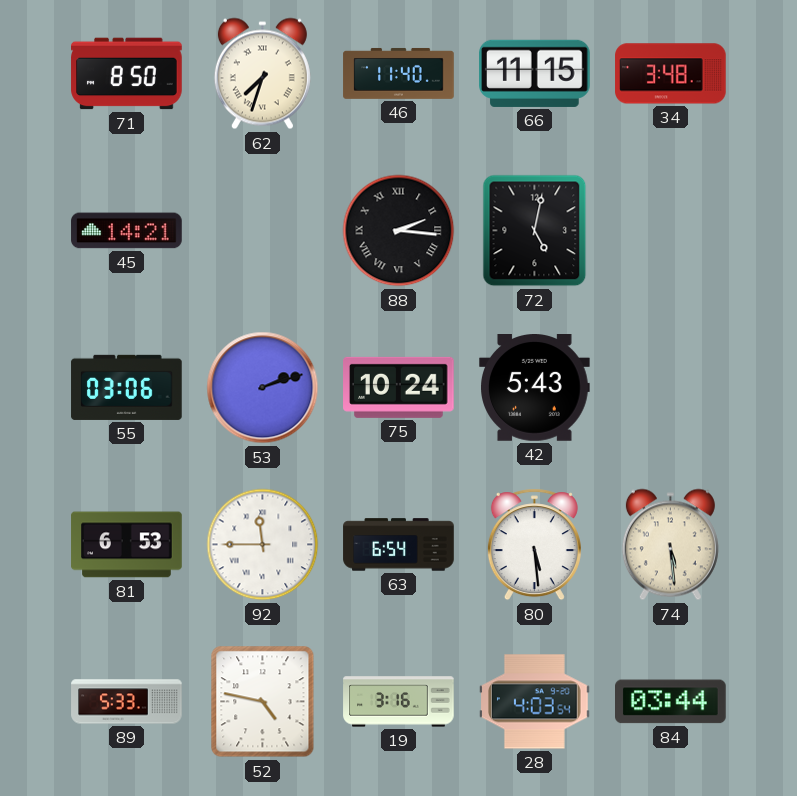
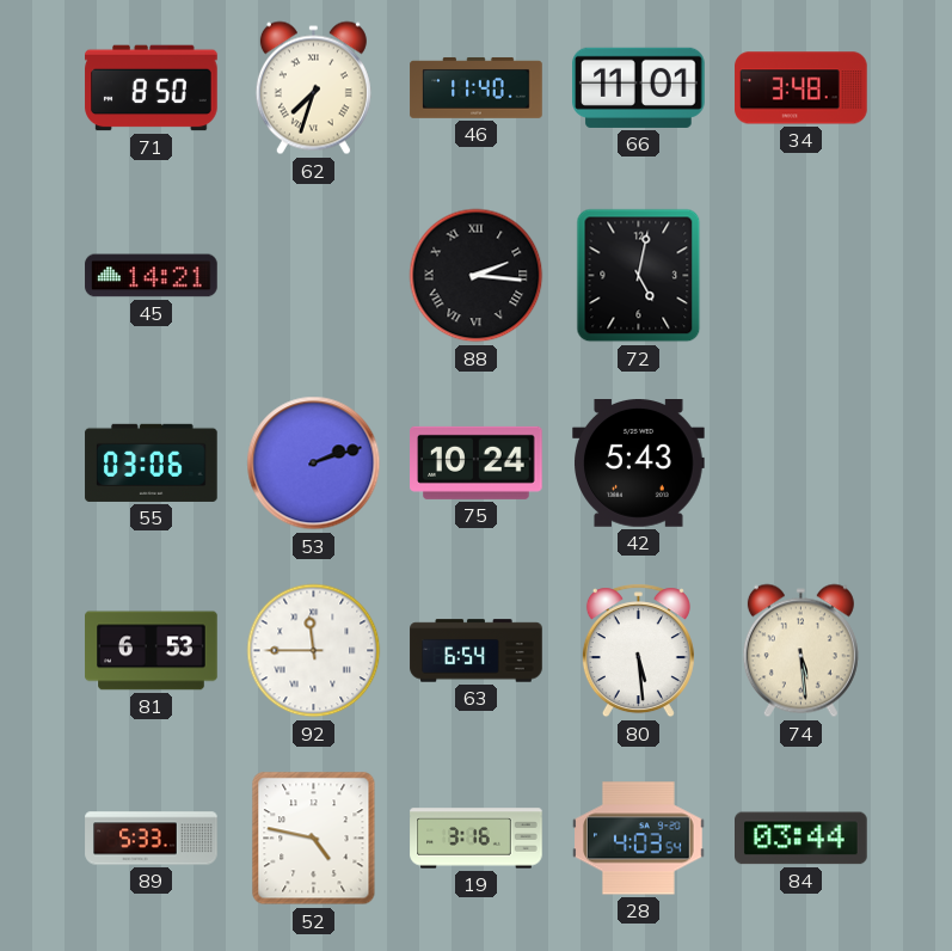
66: 11:15 -> 11:01
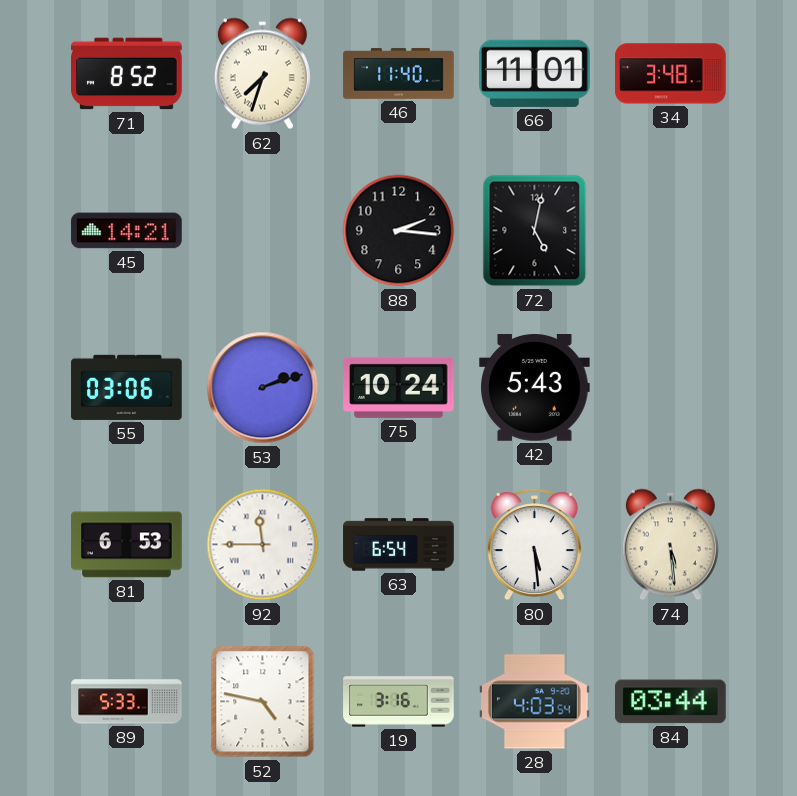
71: 8:50 -> 8:52
88 numerals: Roman -> Arabic
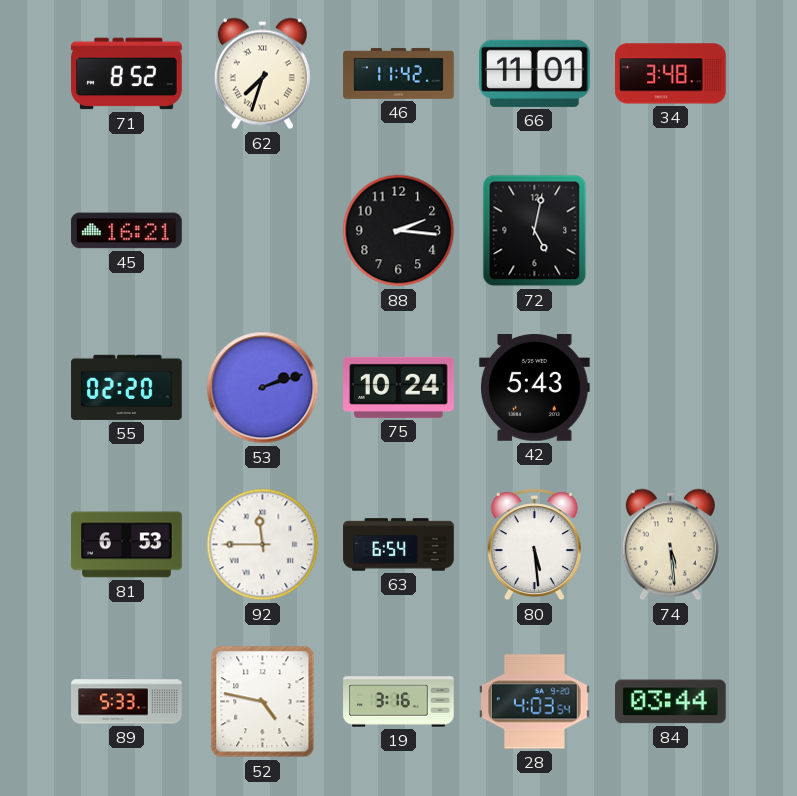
46: 11:40 -> 11:42
45: 14:21 -> 16:21
55: 03:06 -> 02:20
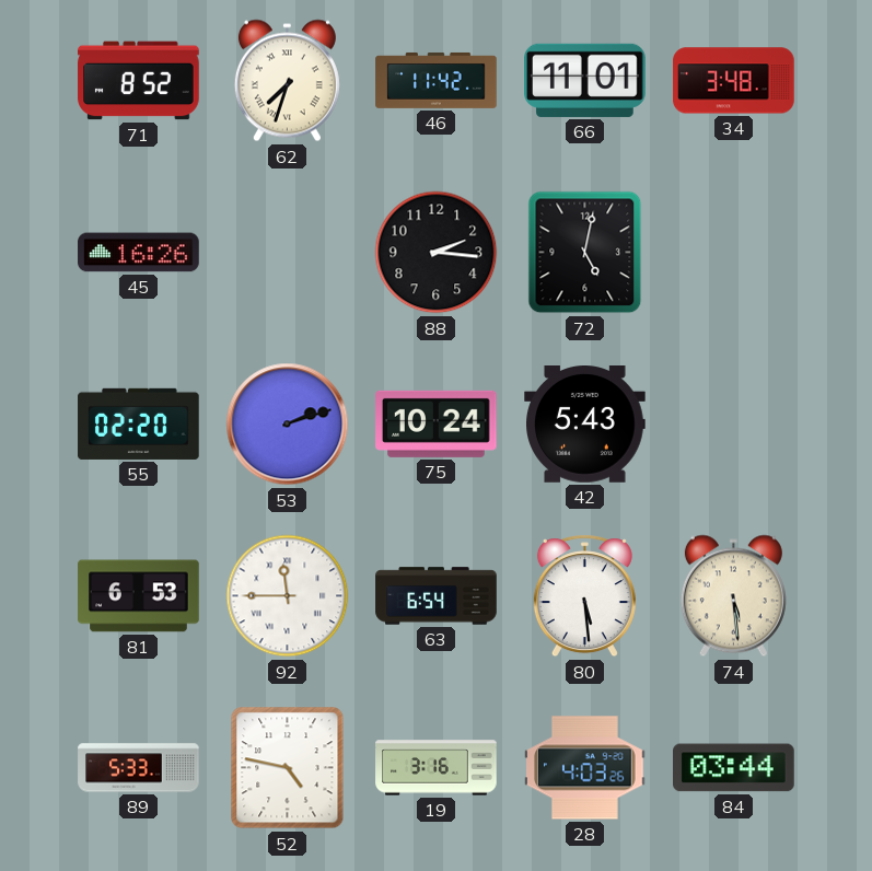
45: 16:21 -> 16:26
28: 4:03:54 -> 4:03:26
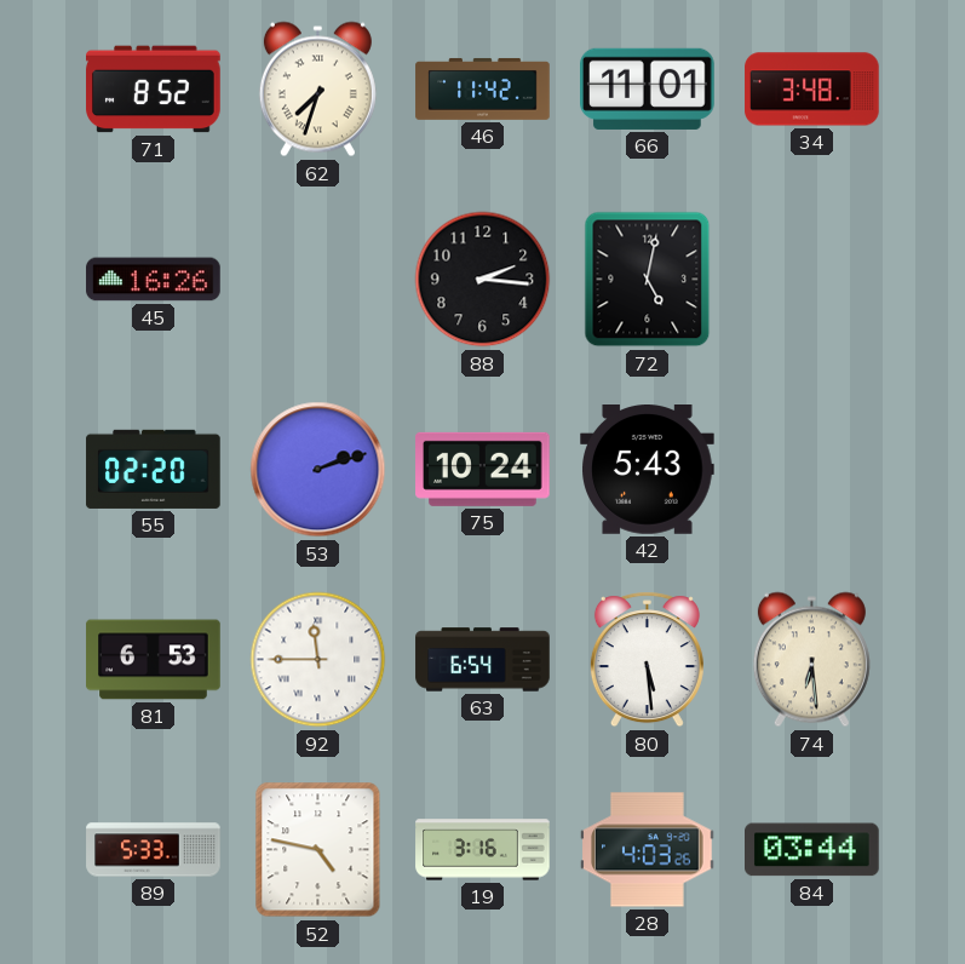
74: 5:29 -> 6:29
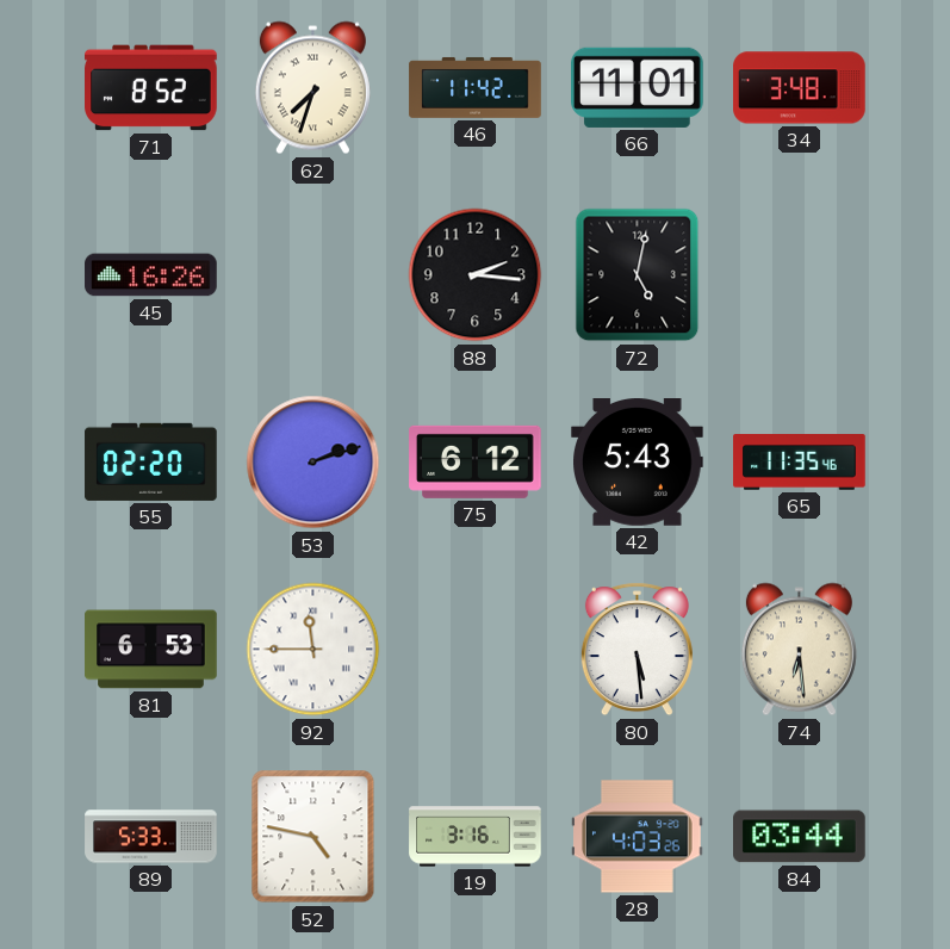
75: 10:24 -> 6:12
65: none -> 11:35
63: 6:54 -> none
